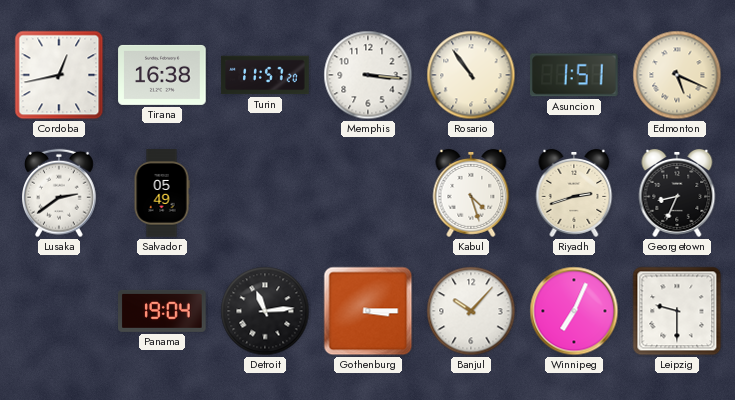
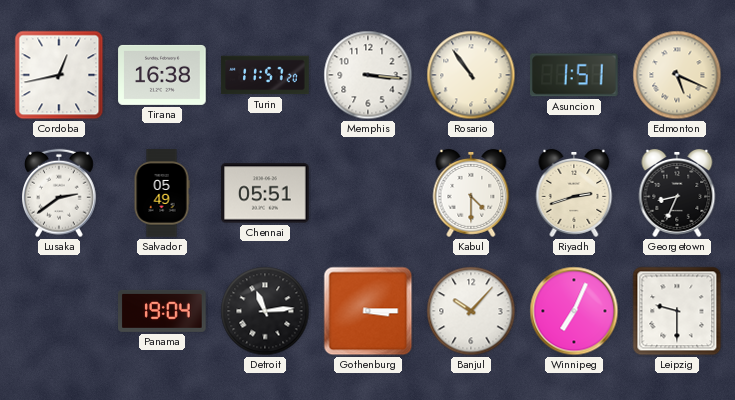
Chennai: none -> 05:51
Kabul: 4:27 -> 4:30
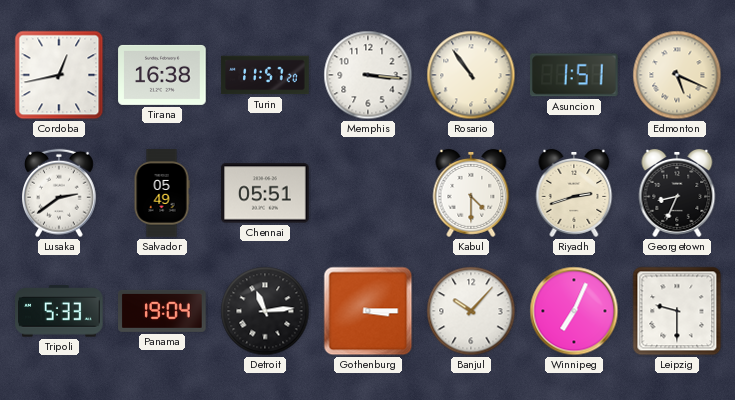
Tripoli: none -> 5:33
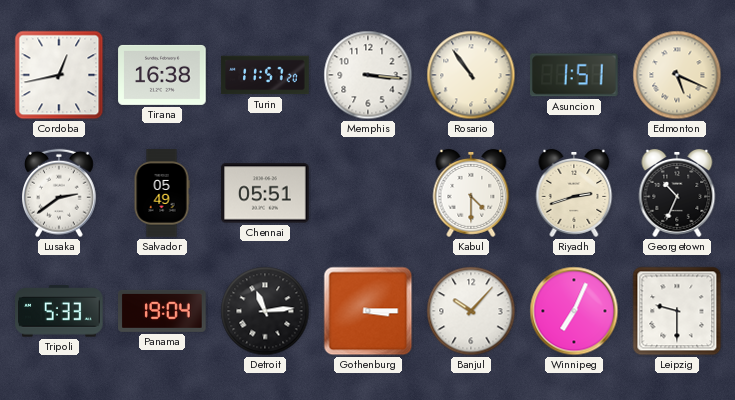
Georgetown: 8:34 -> 10:34
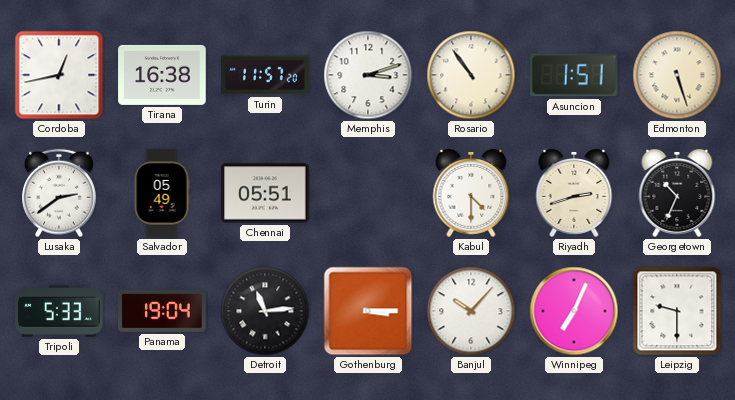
Memphis: 3:16 -> 3:12
Edmonton: 5:19 -> 5:27
